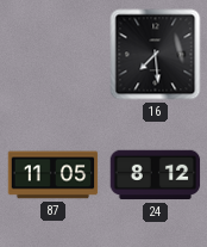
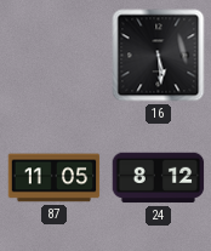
16: 7:29 -> 5:29
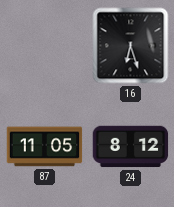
16: 5:29 -> 6:27
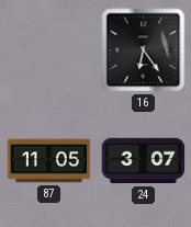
16: 6:27 -> 6:24
24: 8:12 -> 3:07
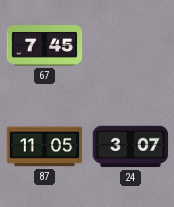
67: none -> 7:45
16: 6:24 -> none
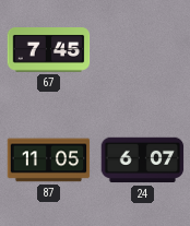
24: 3:07 -> 6:07
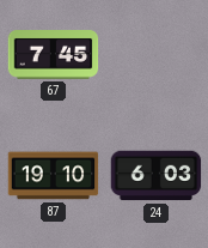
87: 11:05 -> 19:10
24: 6:07 -> 6:03
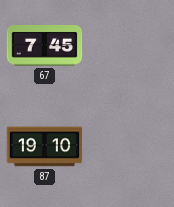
24: 6:03 -> none
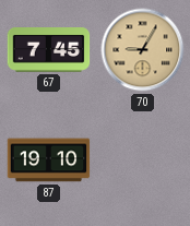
70: none -> 9:05
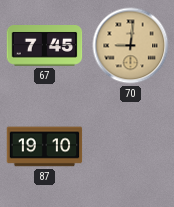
70: 9:05 -> 9:01
